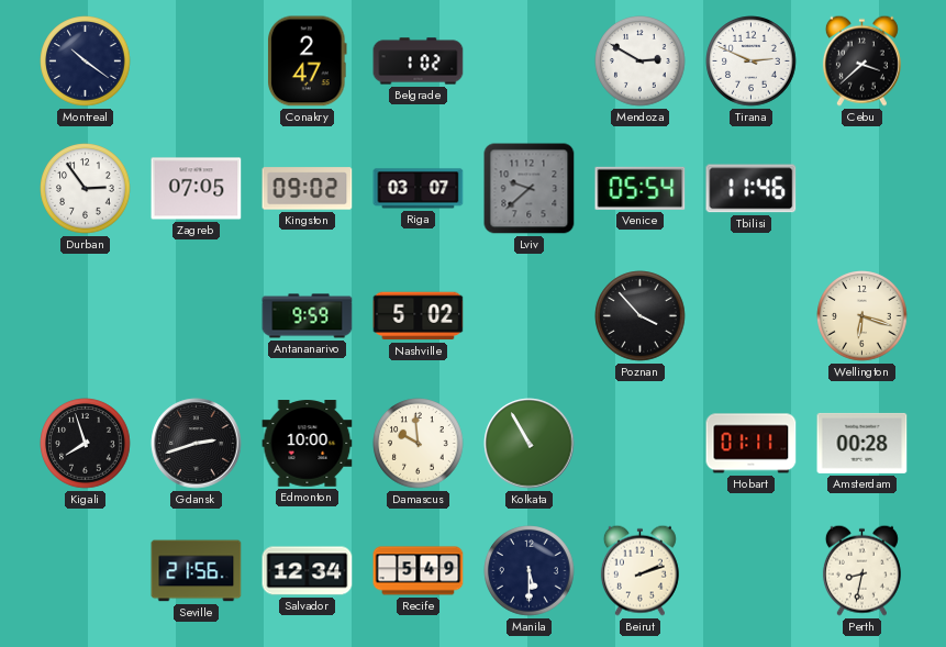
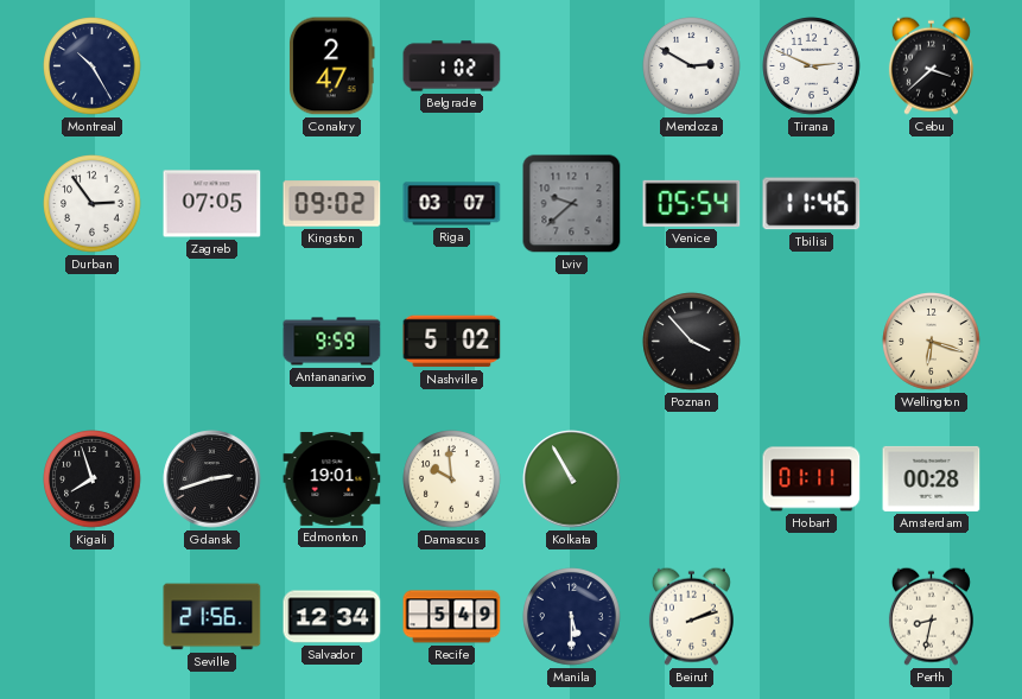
Montreal: 10:21 -> 10:25
Edmonton: 10:00 -> 19:01
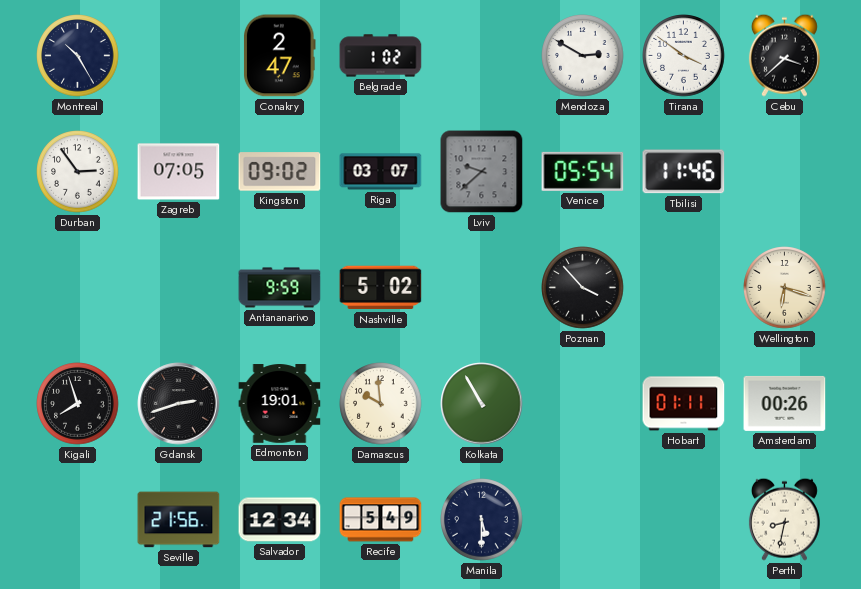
Tirana: 2:49 -> 3:51
Amsterdam: 00:28 -> 00:26
Beirut: 2:12 -> none
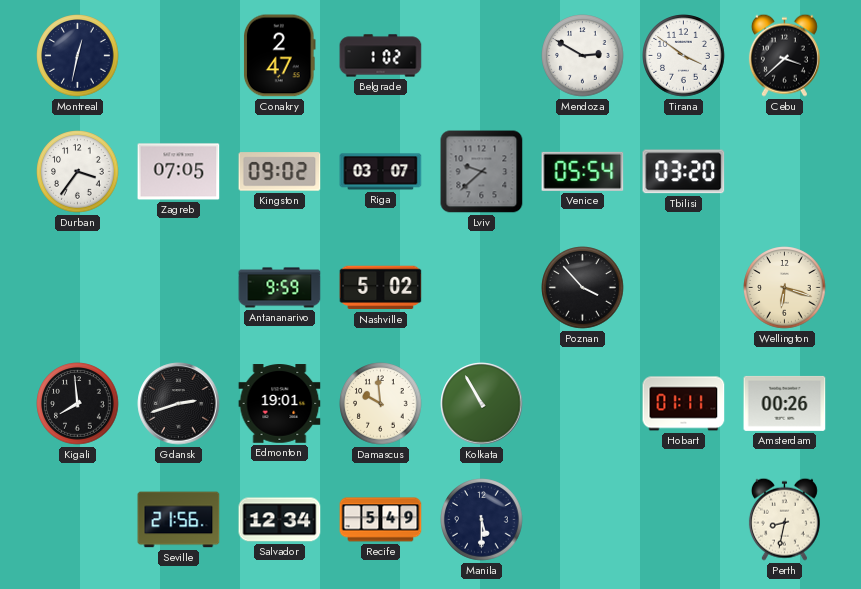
Montreal: 10:25 -> 12:32
Durban: 2:54 -> 3:36
Tbilisi: 11:46 -> 03:20
Kigali: 7:57 -> 7:59
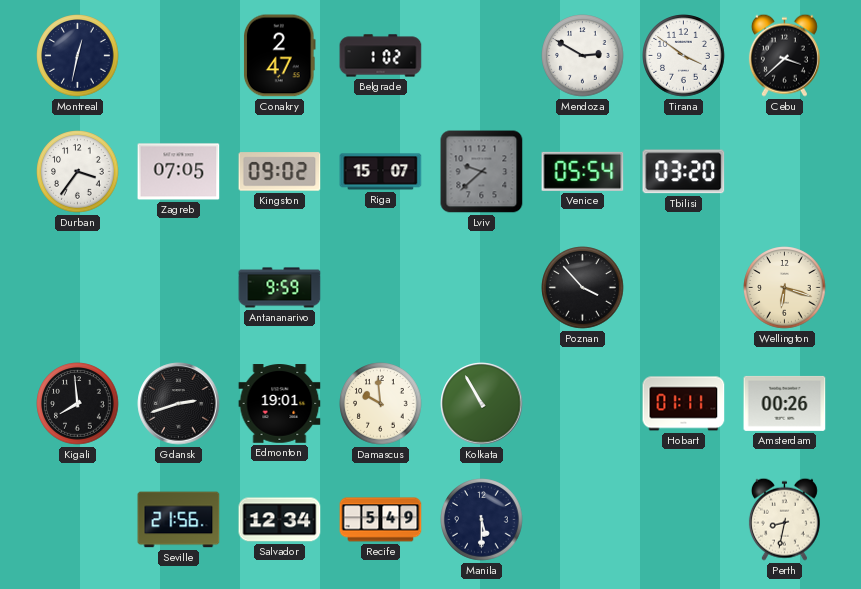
Riga: 03:07 -> 15:07
Nashville: 5:02 -> none
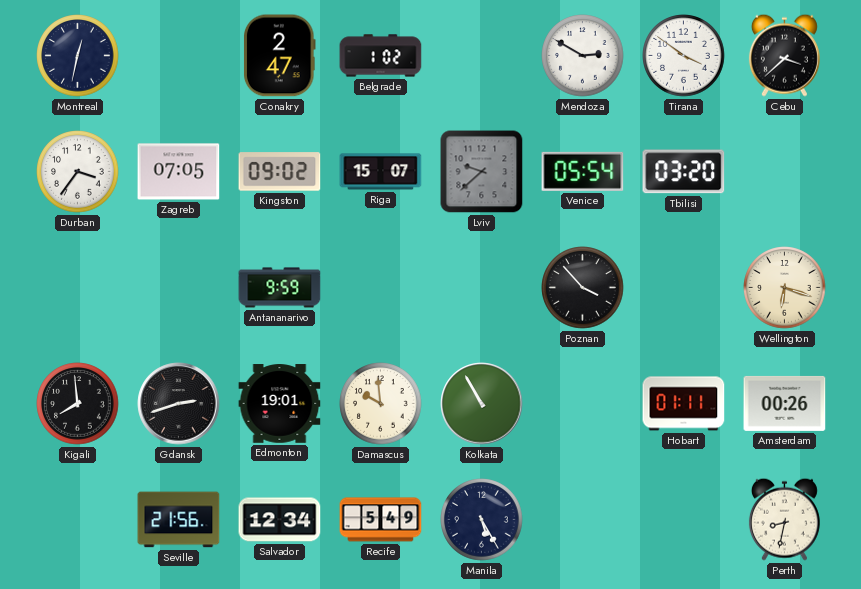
Manila: 5:30 -> 5:25
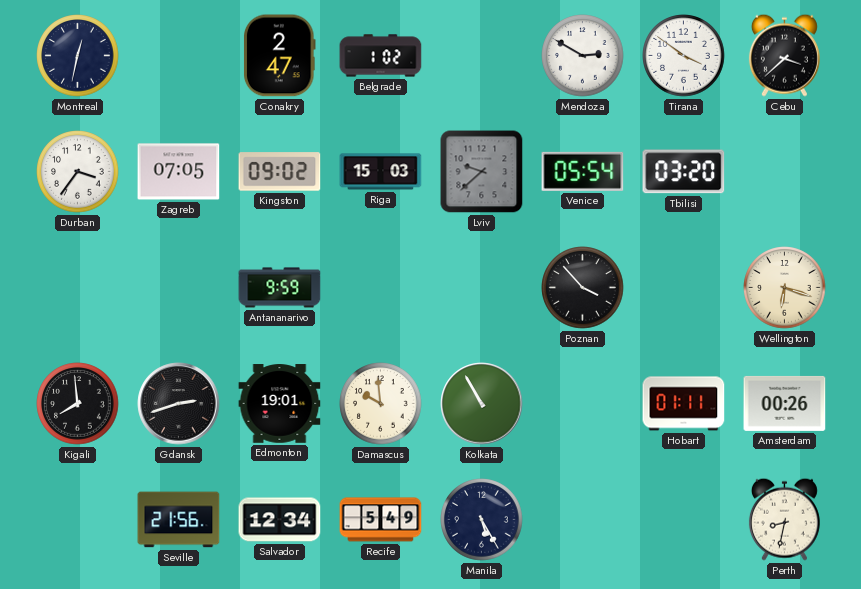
Riga: 15:07 -> 15:03
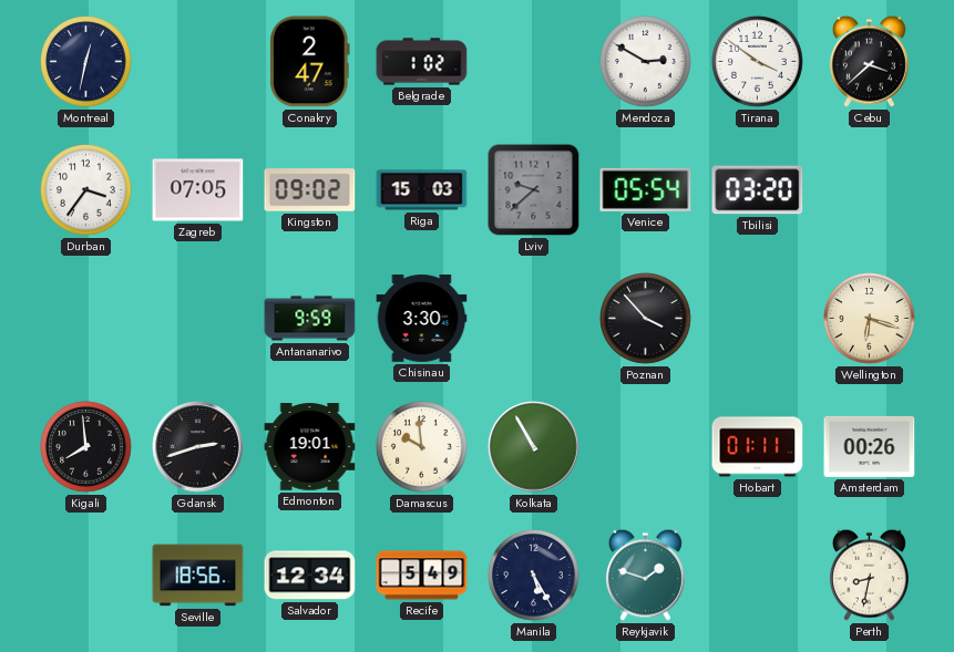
Chisinau: none -> 3:30
Seville: 21:56 -> 18:56
Reykjavik: none -> 1:48
